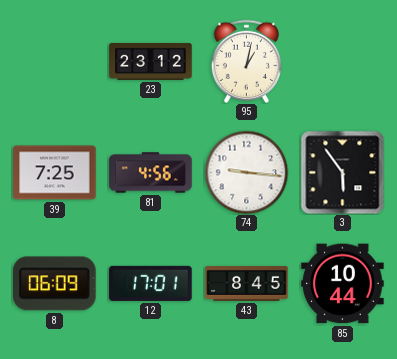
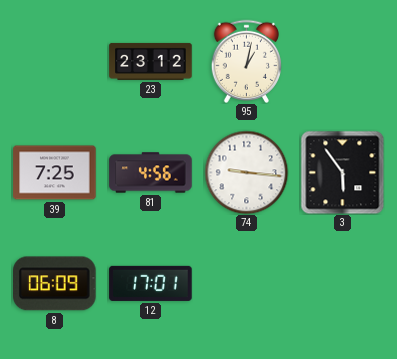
43: 8:45 -> none
85: 10:44 -> none
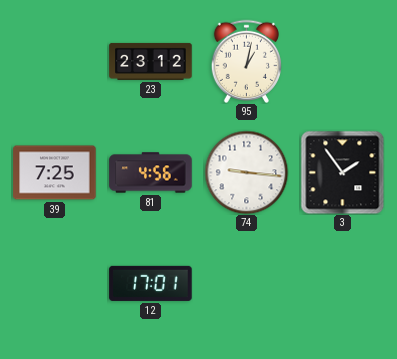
3: 5:54 -> 1:54
8: 06:09 -> none
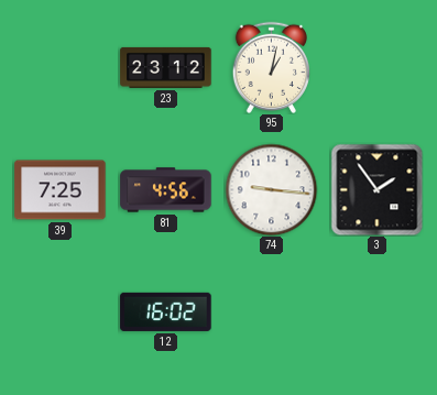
12: 17:01 -> 16:02
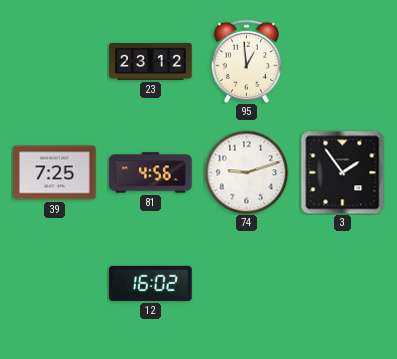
95: 1:02 -> 12:59
74: 9:16 -> 9:12
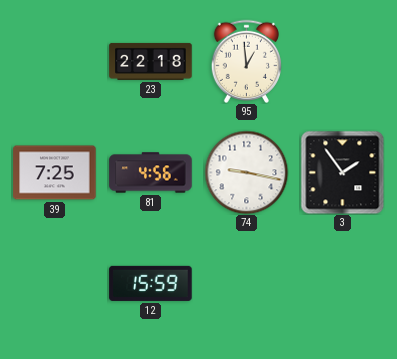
23: 23:12 -> 22:18
74: 9:12 -> 9:17
12: 16:02 -> 15:59
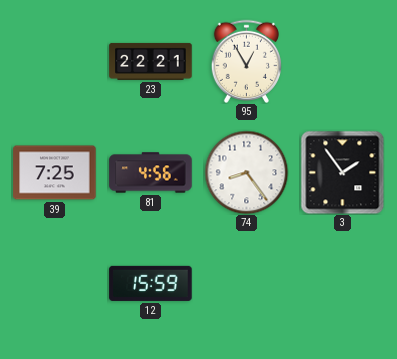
23: 22:18 -> 22:21
95: 12:59 -> 12:55
74: 9:17 -> 8:24
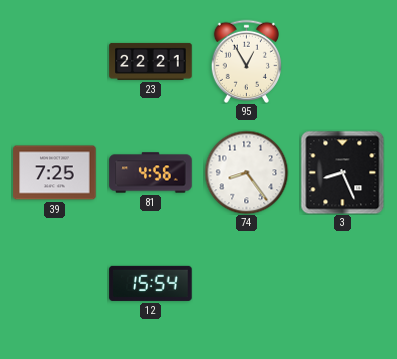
3: 1:54 -> 8:26
12: 15:59 -> 15:54
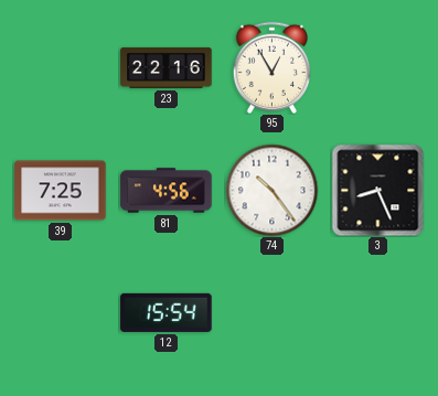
23: 22:21 -> 22:16
74: 8:24 -> 10:24
